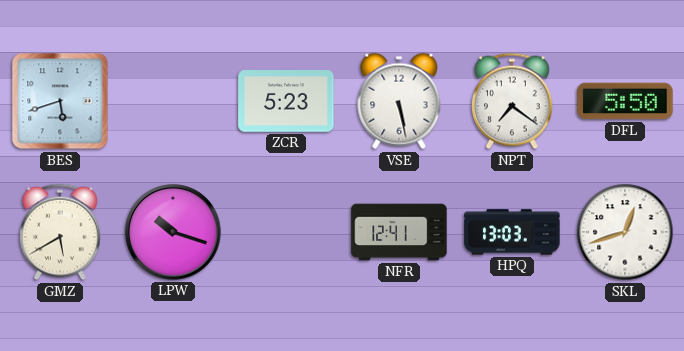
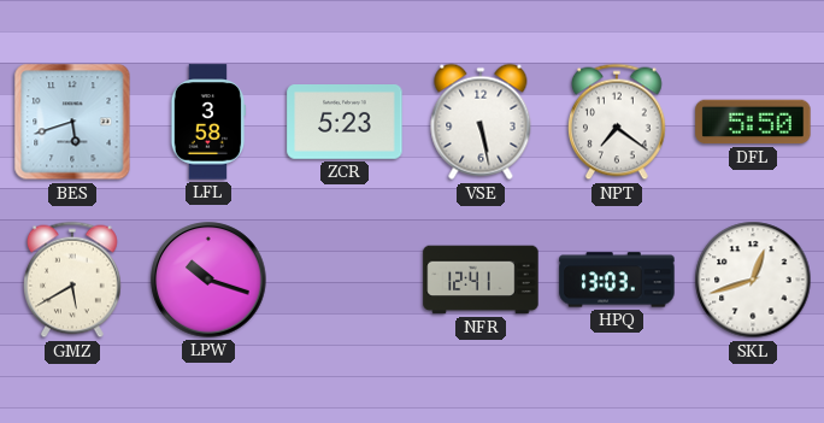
LFL: none -> 3:58
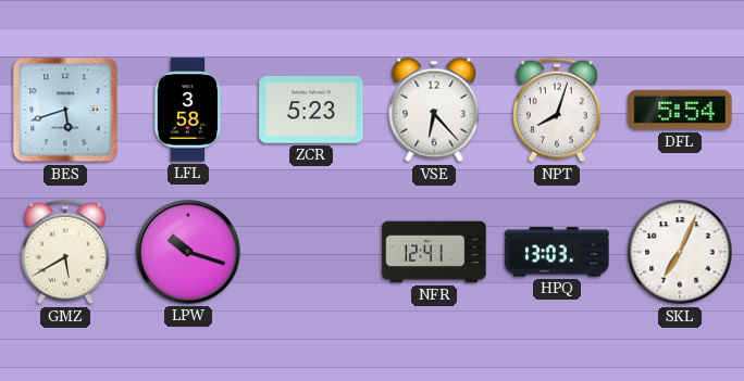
VSE: 5:28 -> 6:23
NPT: 7:21 -> 8:03
DFL: 5:50 -> 5:54
SKL: 12:42 -> 7:04
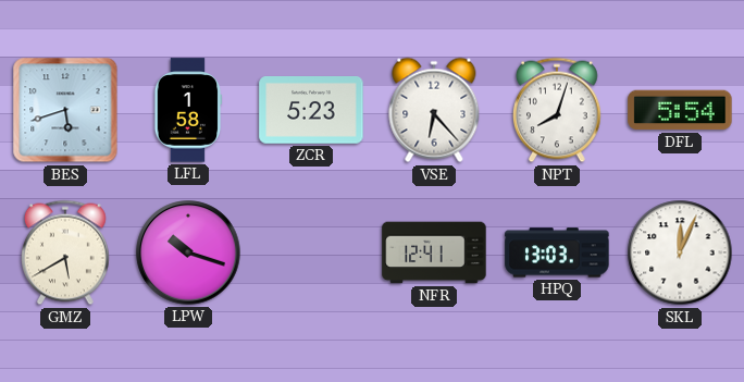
LFL: 3:58 -> 1:58
SKL: 7:04 -> 12:04
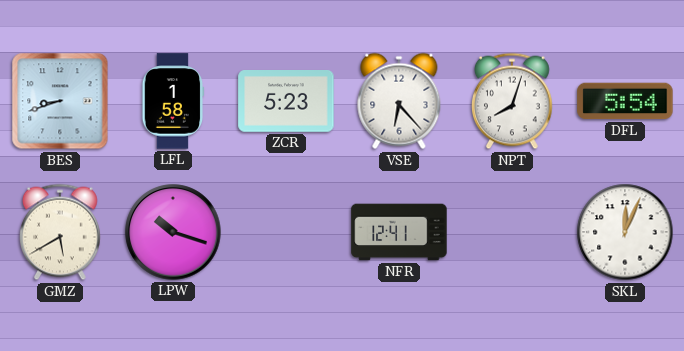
BES: 5:42 -> 8:42
HPQ: 13:03 -> none
